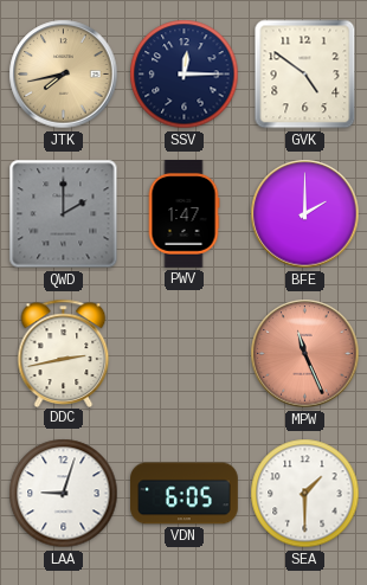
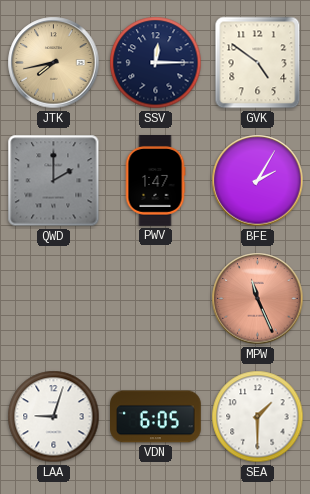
BFE: 2:00 -> 2:05
DDC: 2:43 -> none
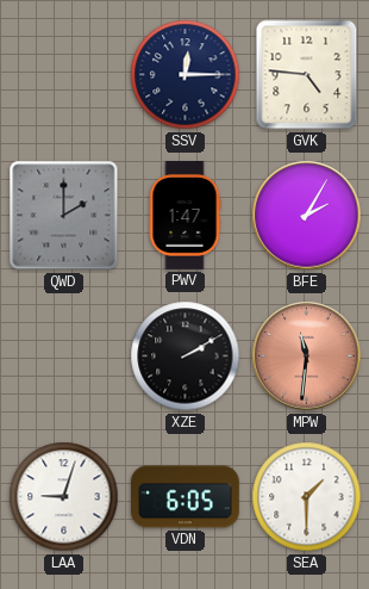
JTK: 7:43 -> none
GVK: 4:51 -> 4:46
XZE: none -> 2:10
MPW: 11:26 -> 11:31
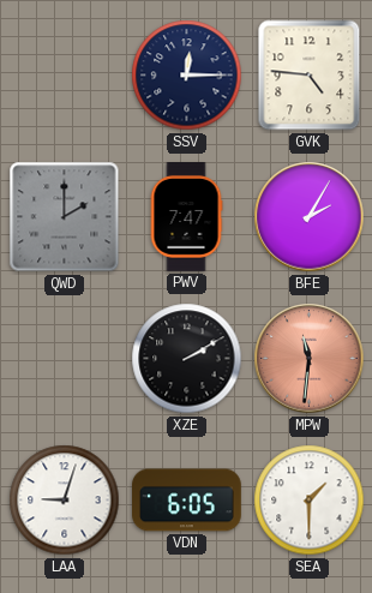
PWV: 1:47 -> 7:47
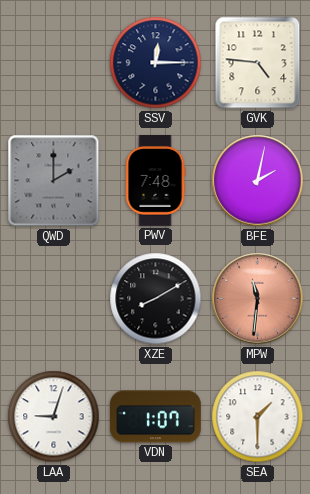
PWV: 7:47 -> 7:48
BFE: 2:05 -> 2:02
XZE: 2:10 -> 8:10
VDN: 6:05 -> 1:07
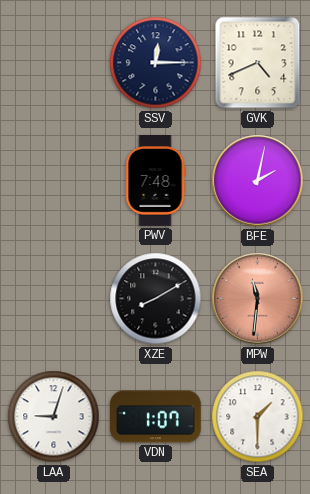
GVK: 4:46 -> 4:41
QWD: 2:00 -> none
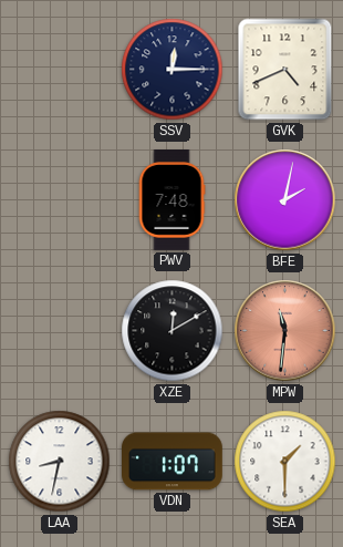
XZE: 8:10 -> 12:10
LAA: 9:03 -> 8:32
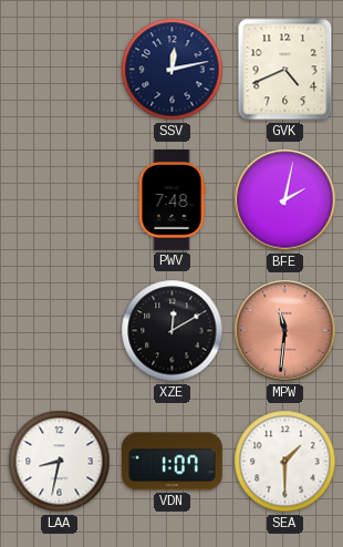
SSV: 12:15 -> 12:13
